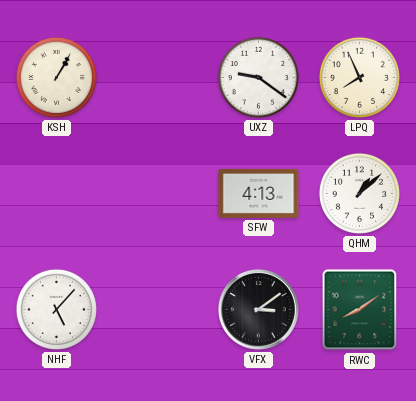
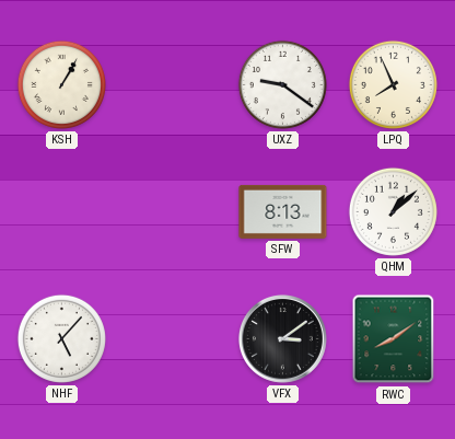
SFW: 4:13 -> 8:13
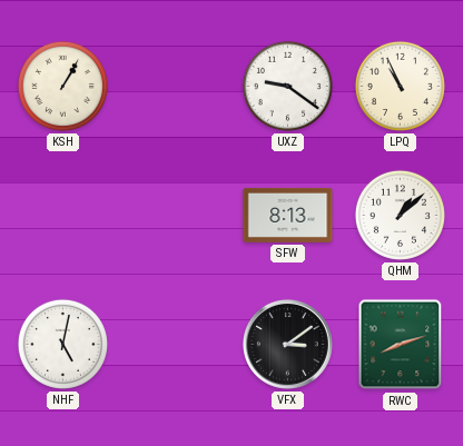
LPQ: 7:56 -> 10:56
NHF: 5:07 -> 5:02
RWC: 8:09 -> 8:12
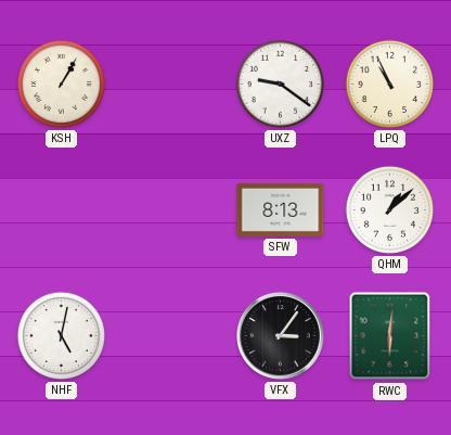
VFX: 3:09 -> 3:06
RWC: 8:12 -> 6:01
